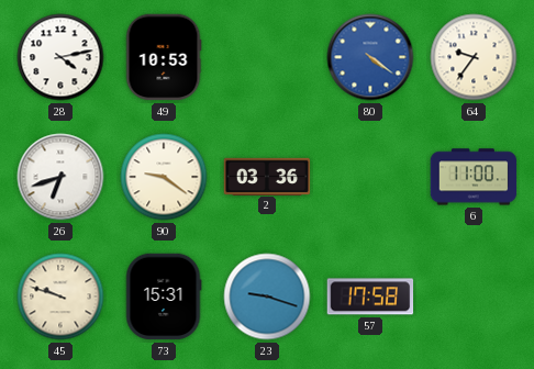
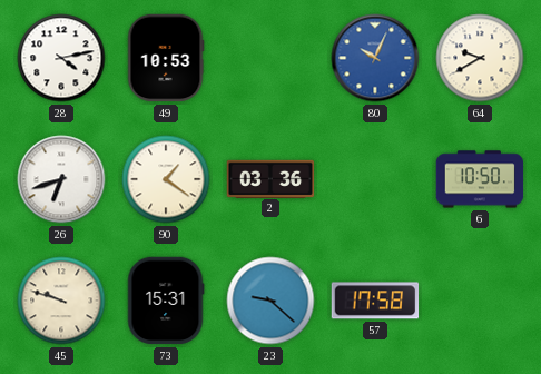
80: 4:21 -> 10:04
64: 9:36 -> 9:40
90: 9:21 -> 1:21
6: 11:00 -> 10:50
23: 9:18 -> 9:22
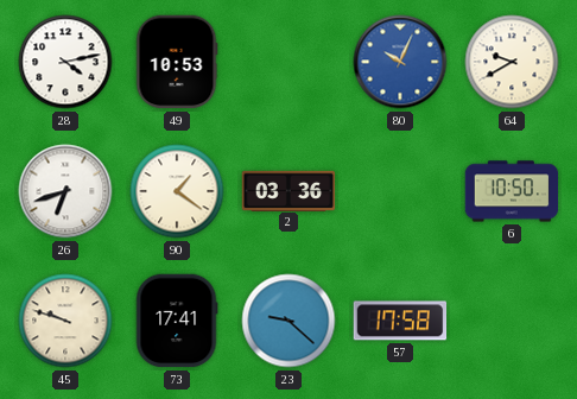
73: 15:31 -> 17:41
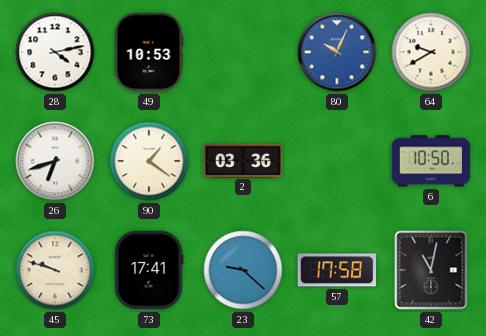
42: none -> 11:02
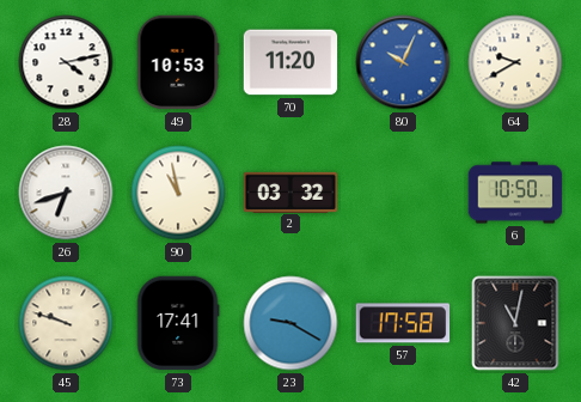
70: none -> 11:20
90: 1:21 -> 10:58
2: 03:36 -> 03:32
23: 9:22 -> 9:20
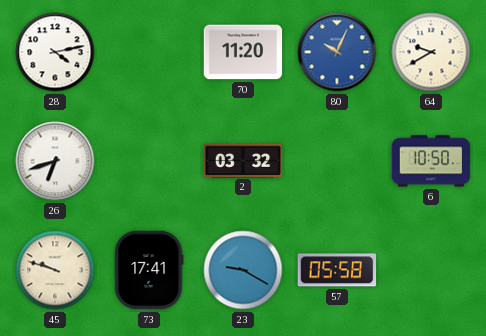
49: 10:53 -> none
90: 10:58 -> none
57: 17:58 -> 05:58
42: 11:02 -> none
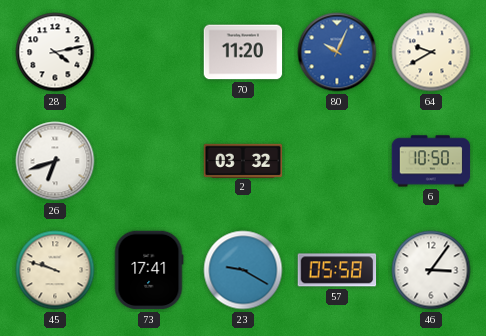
46: none -> 3:06
